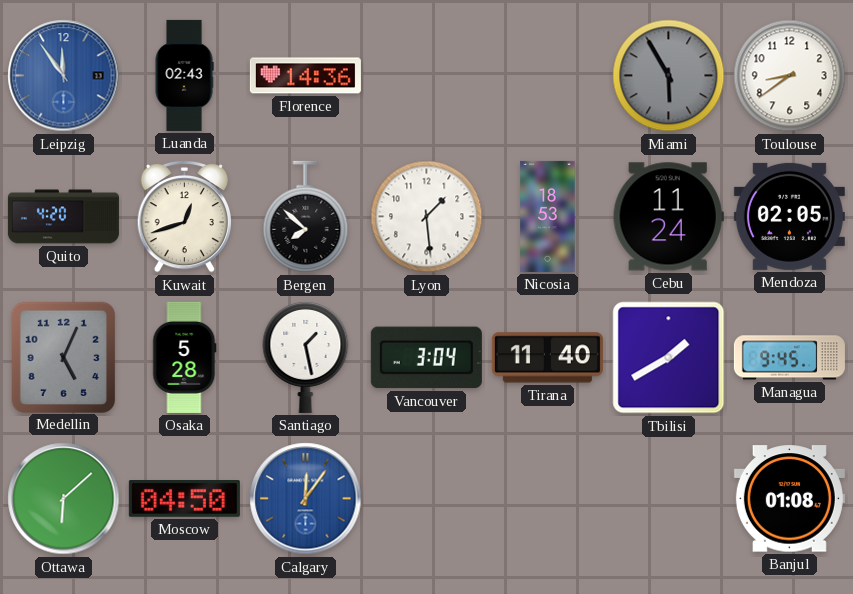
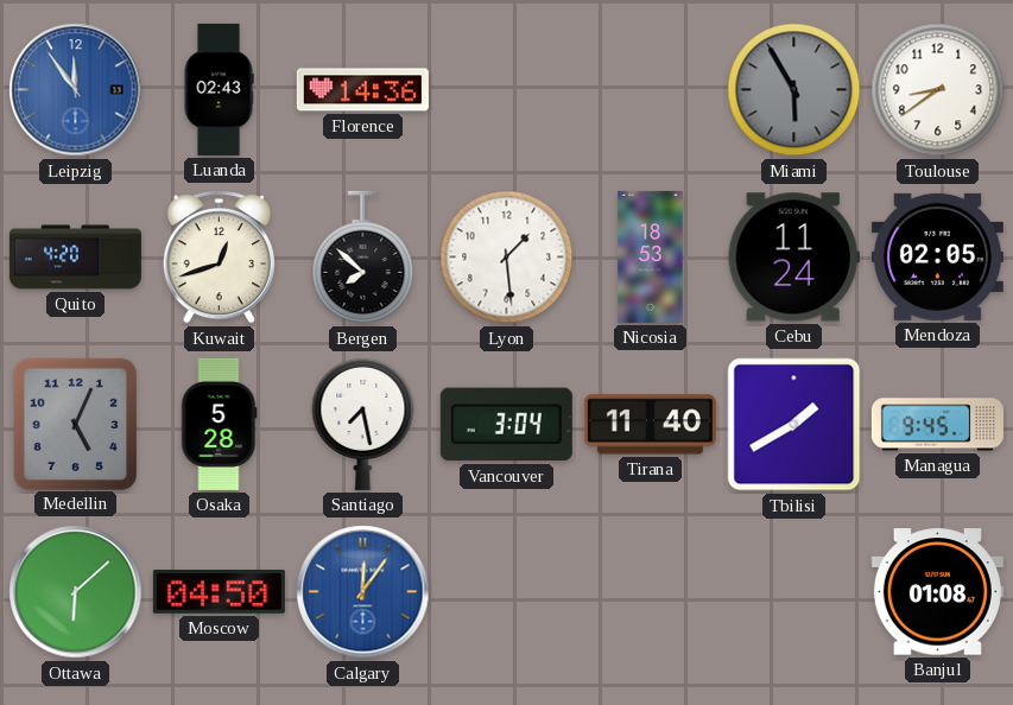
Santiago: 1:28 -> 7:28
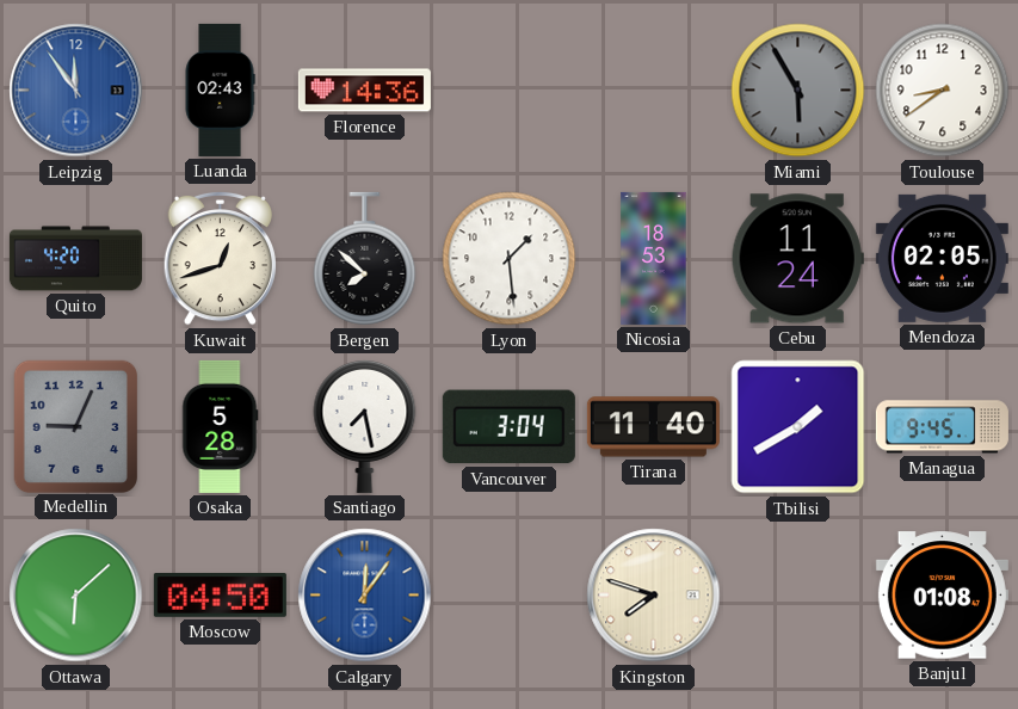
Medellin: 5:04 -> 9:04
Kingston: none -> 7:48
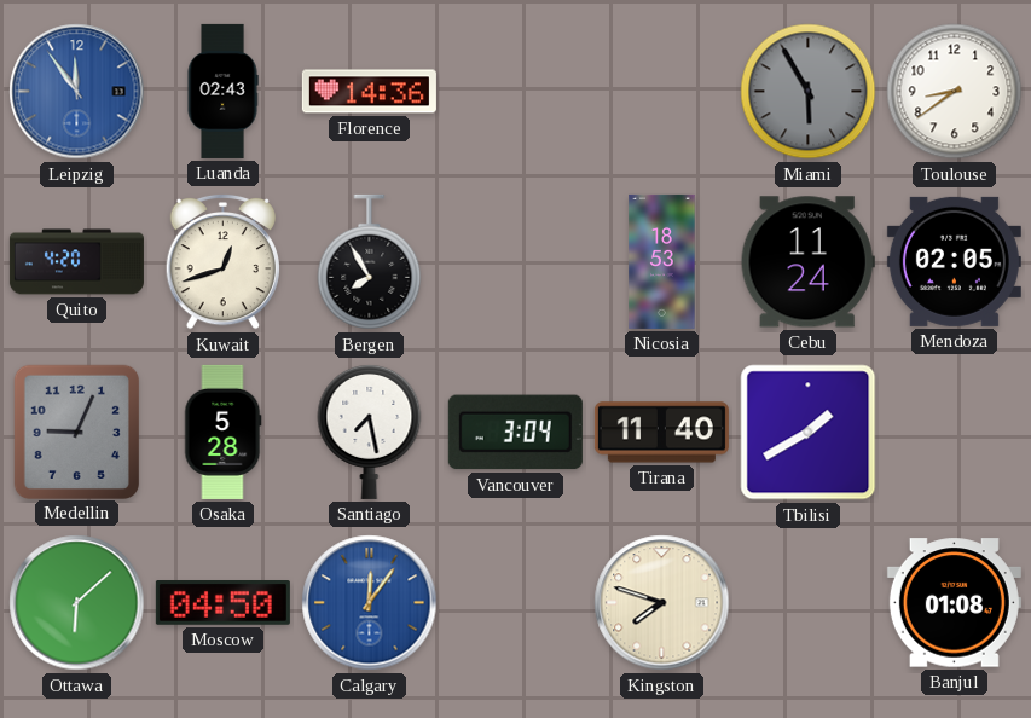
Bergen: 7:52 -> 7:55
Lyon: 1:29 -> none
Managua: 9:45 -> none
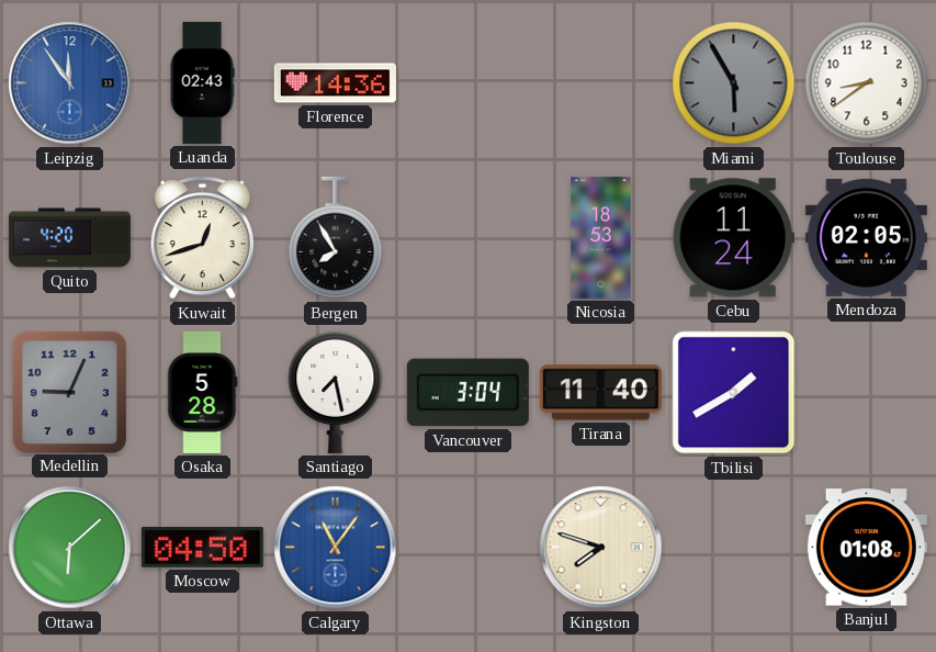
Calgary: 12:06 -> 11:06
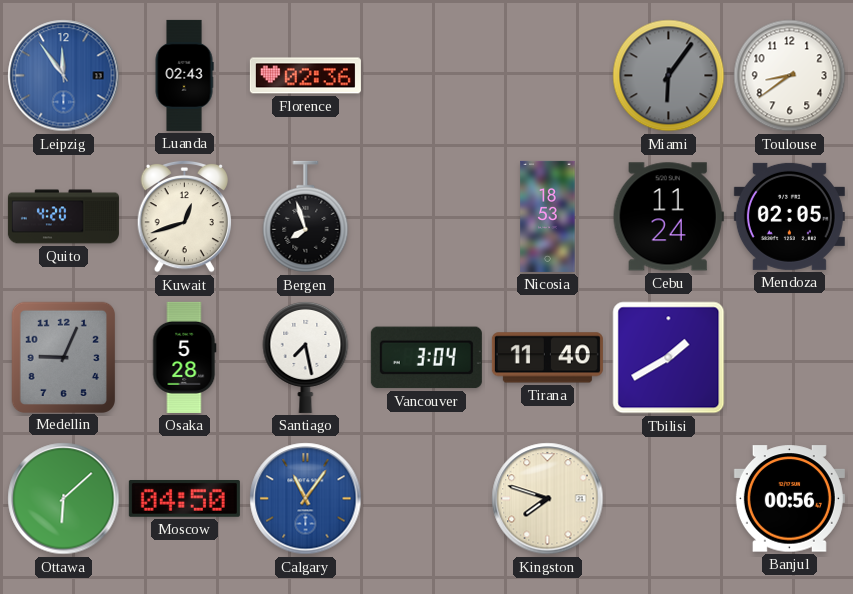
Florence: 14:36 -> 02:36
Miami: 5:55 -> 6:06
Bergen: 7:55 -> 7:57
Banjul: 01:08 -> 00:56
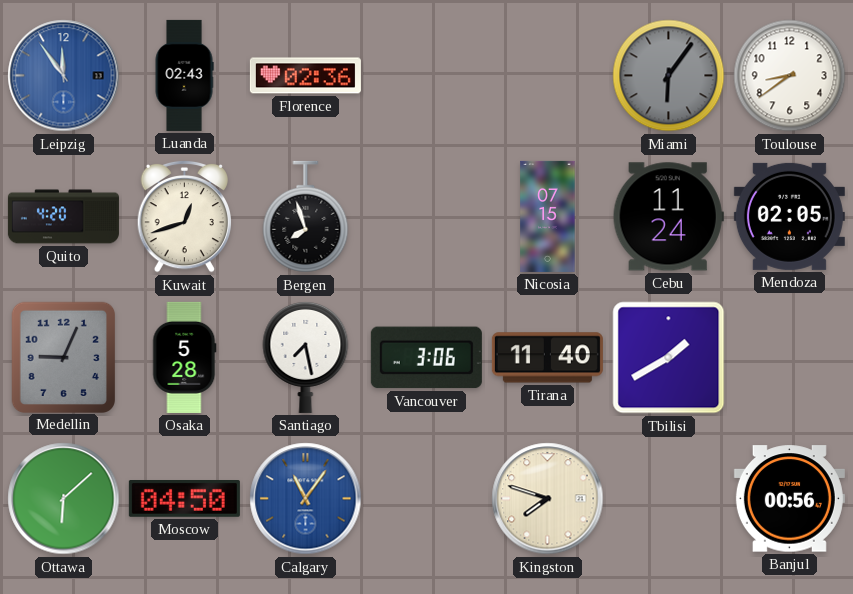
Nicosia: 18:53 -> 07:15
Vancouver: 3:04 -> 3:06
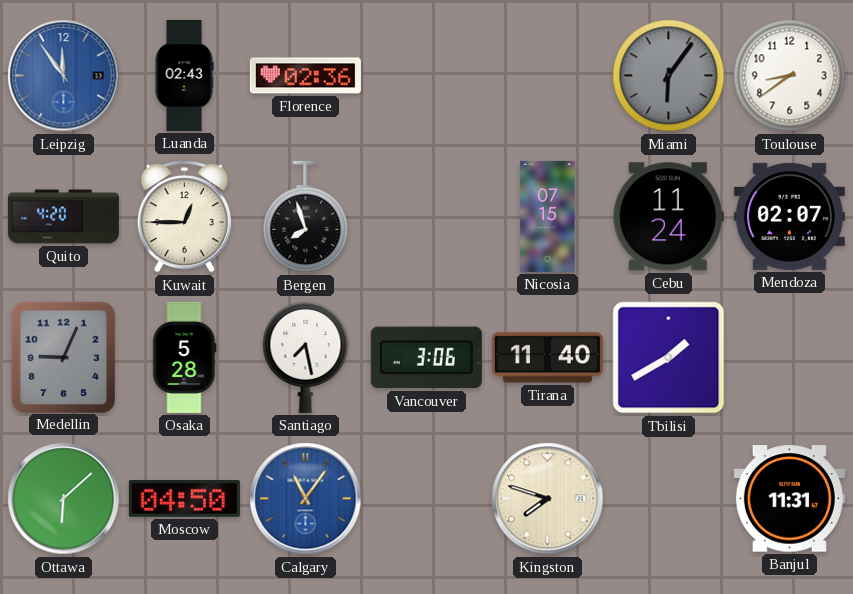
Kuwait: 12:42 -> 12:45
Mendoza: 02:05 -> 02:07
Banjul: 00:56 -> 11:31
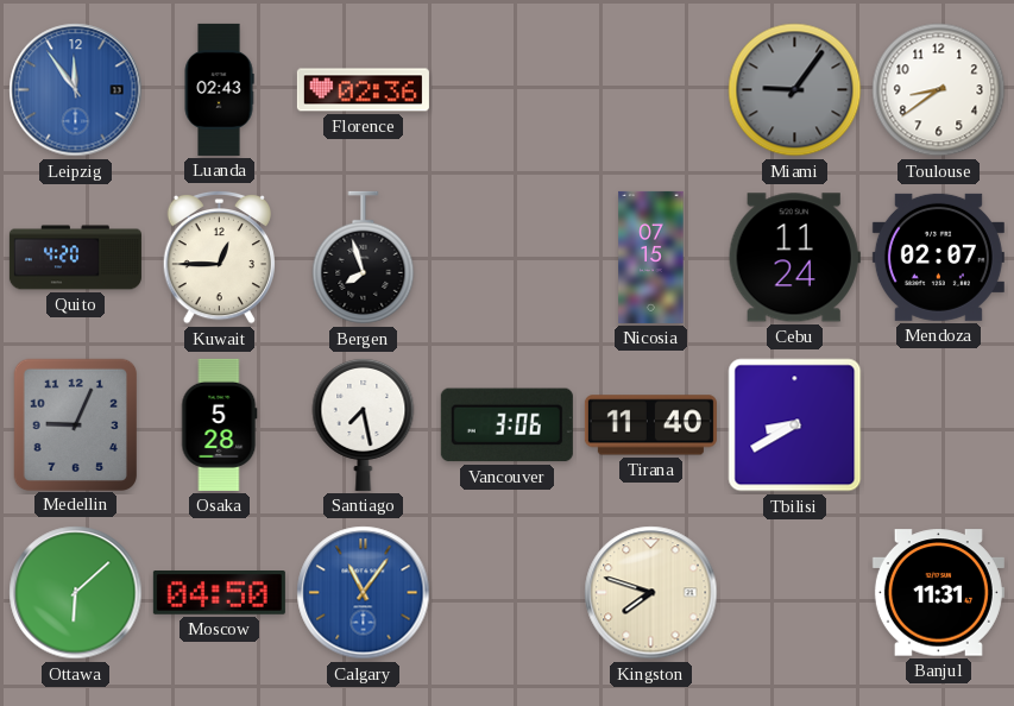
Miami: 6:06 -> 9:06
Tbilisi: 1:40 -> 8:40
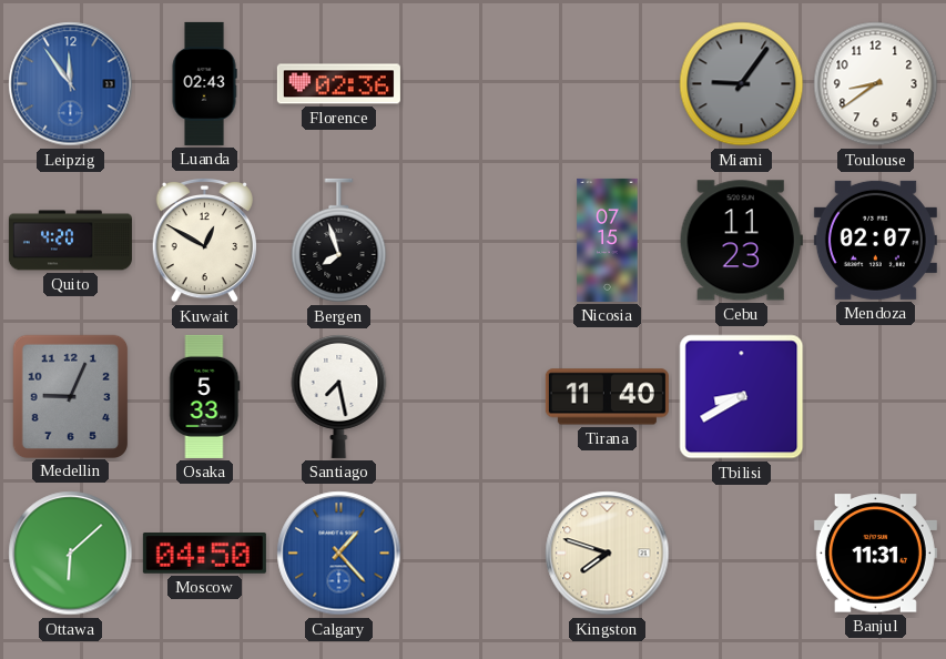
Kuwait: 12:45 -> 12:50
Cebu: 11:24 -> 11:23
Osaka: 5:28 -> 5:33
Vancouver: 3:06 -> none
Calgary: 11:06 -> 1:23
